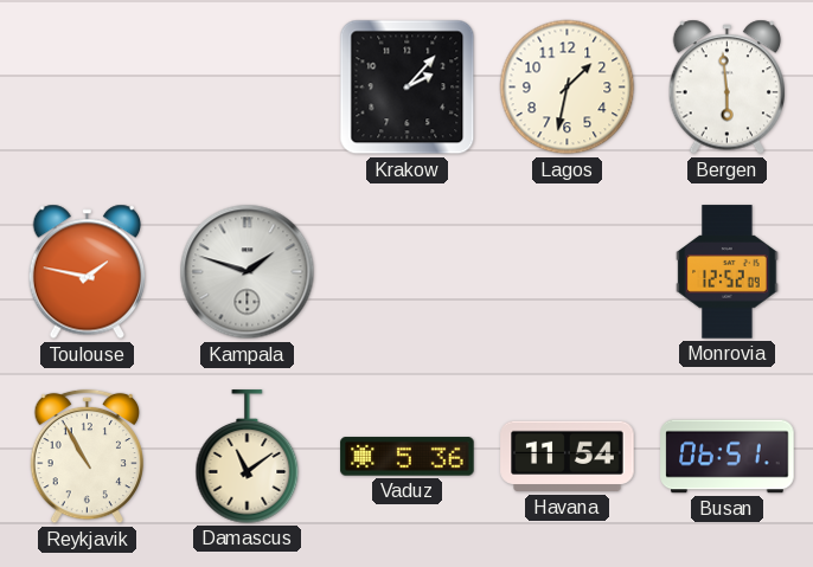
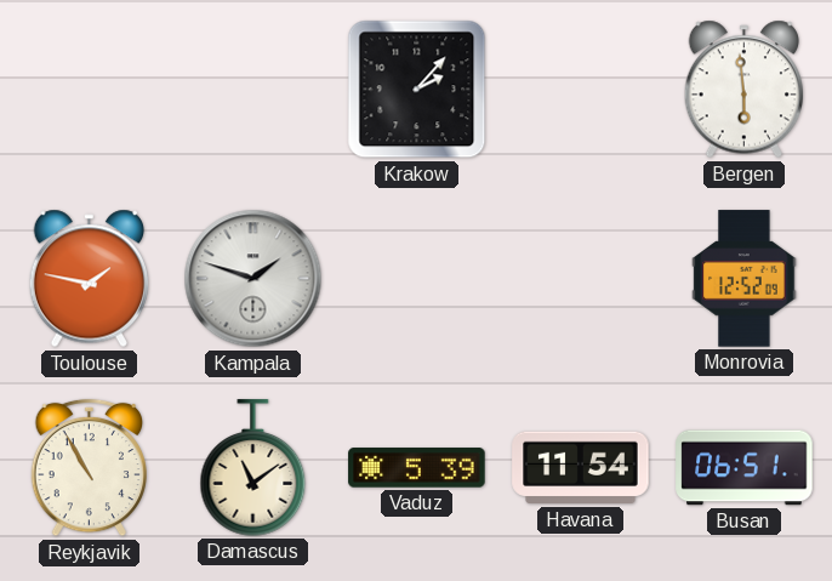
Lagos: 1:32 -> none
Vaduz: 5:36 -> 5:39
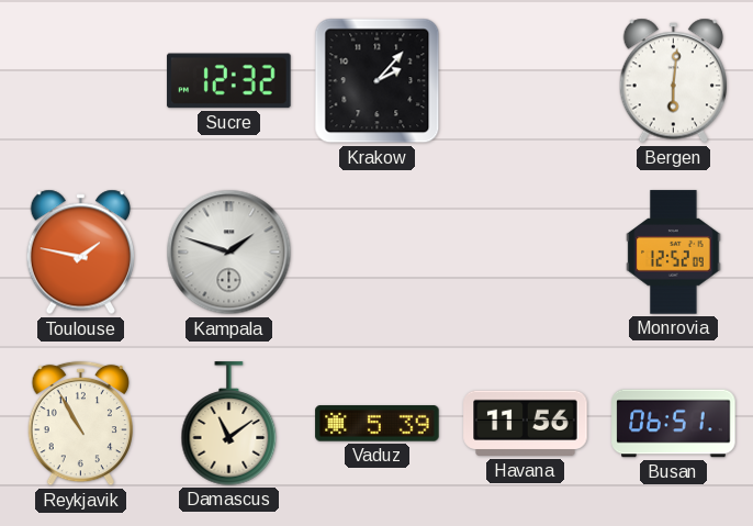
Sucre: none -> 12:32
Bergen: 5:59 -> 6:01
Havana: 11:54 -> 11:56
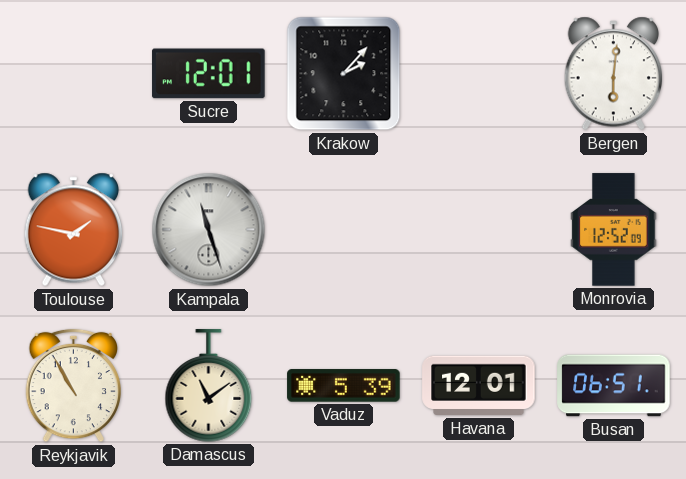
Sucre: 12:32 -> 12:01
Kampala: 1:48 -> 11:27
Havana: 11:56 -> 12:01
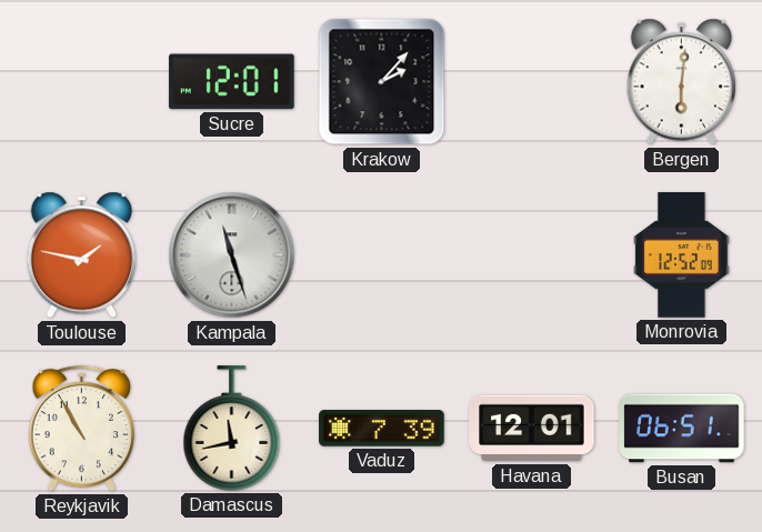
Damascus: 11:09 -> 11:43
Vaduz: 5:39 -> 7:39
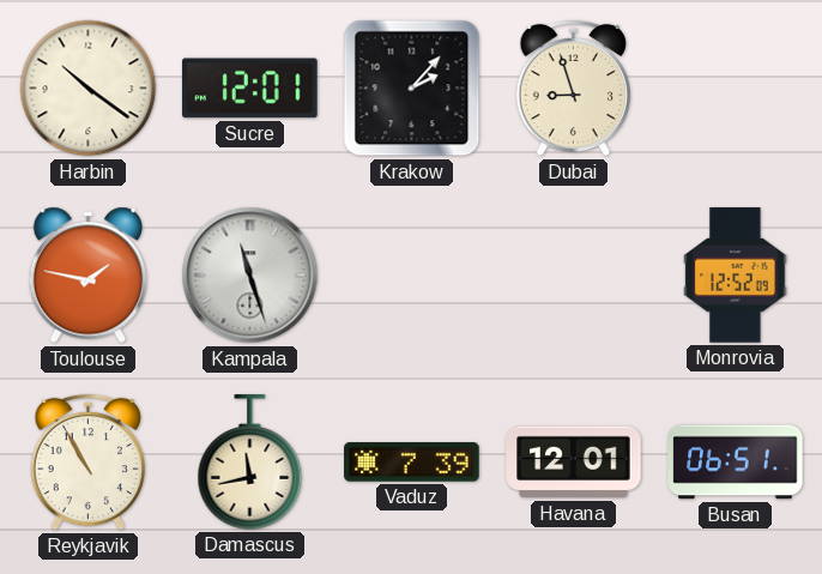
Harbin: none -> 10:21
Dubai: none -> 8:57
Bergen: 6:01 -> none
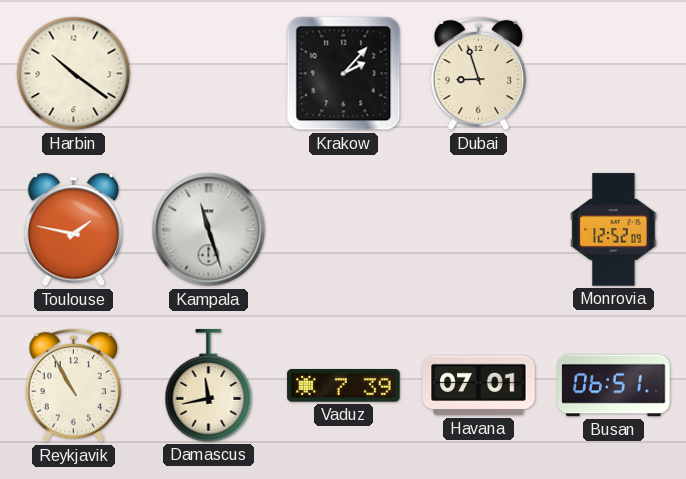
Sucre: 12:01 -> none
Havana: 12:01 -> 07:01
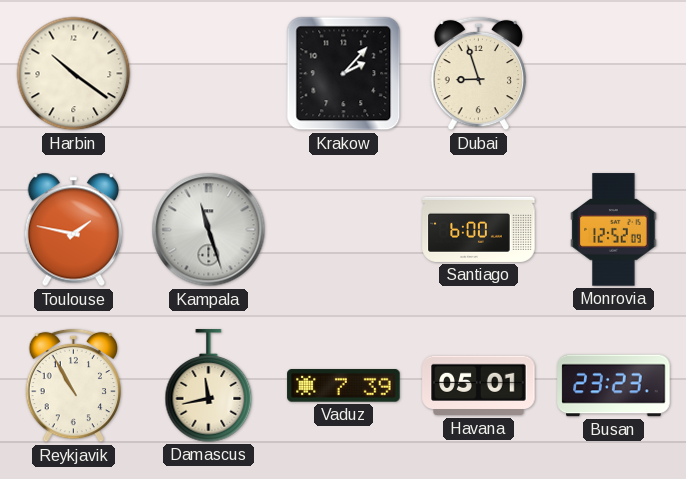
Santiago: none -> 6:00
Havana: 07:01 -> 05:01
Busan: 06:51 -> 23:23
